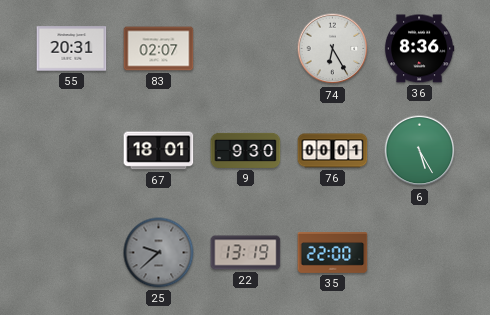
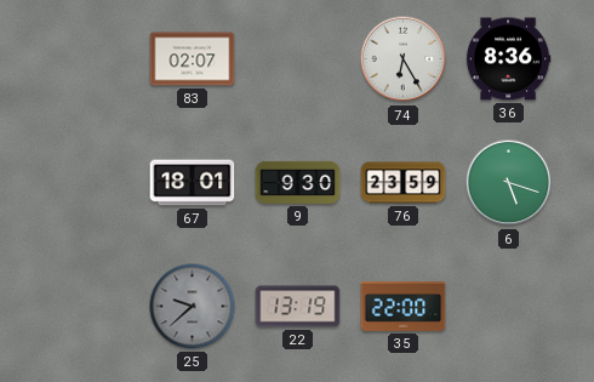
55: 20:31 -> none
76: 00:01 -> 23:59
6: 5:25 -> 5:18
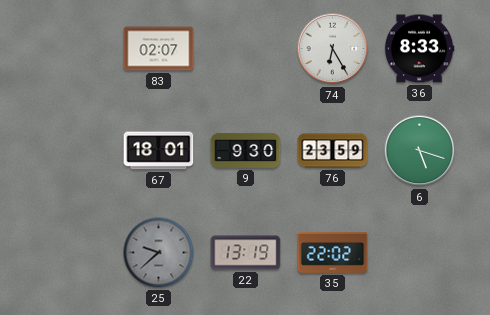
36: 8:36 -> 8:33
35: 22:00 -> 22:02
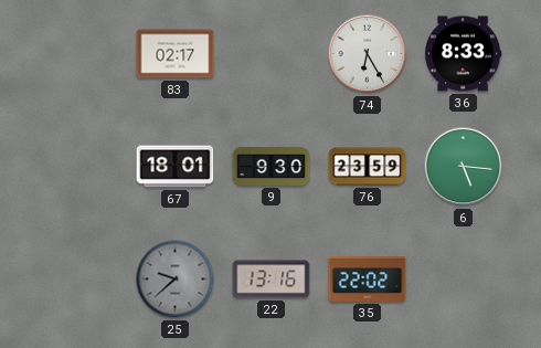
83: 02:07 -> 02:17
6: 5:18 -> 5:16
22: 13:19 -> 13:16
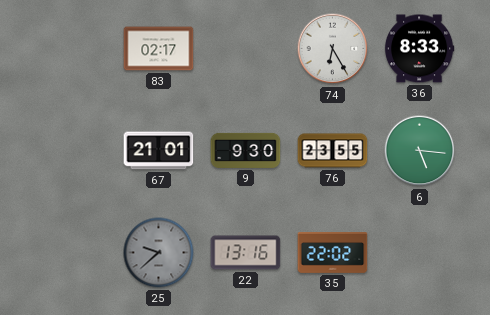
67: 18:01 -> 21:01
76: 23:59 -> 23:55
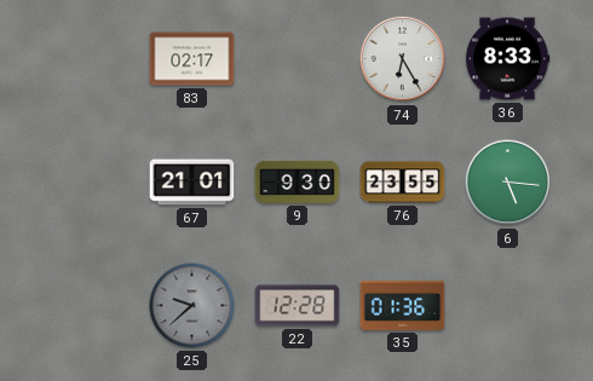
22: 13:16 -> 12:28
35: 22:02 -> 01:36
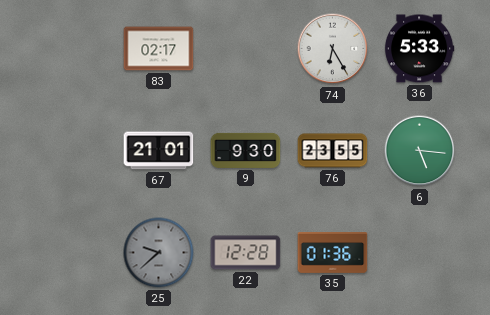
36: 8:33 -> 5:33
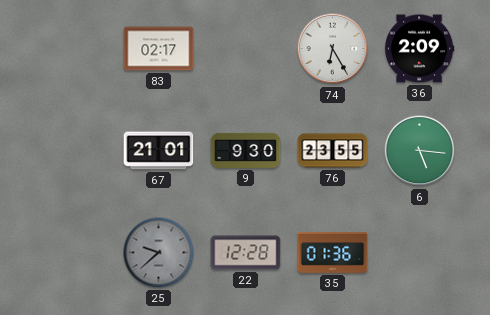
36: 5:33 -> 2:09
